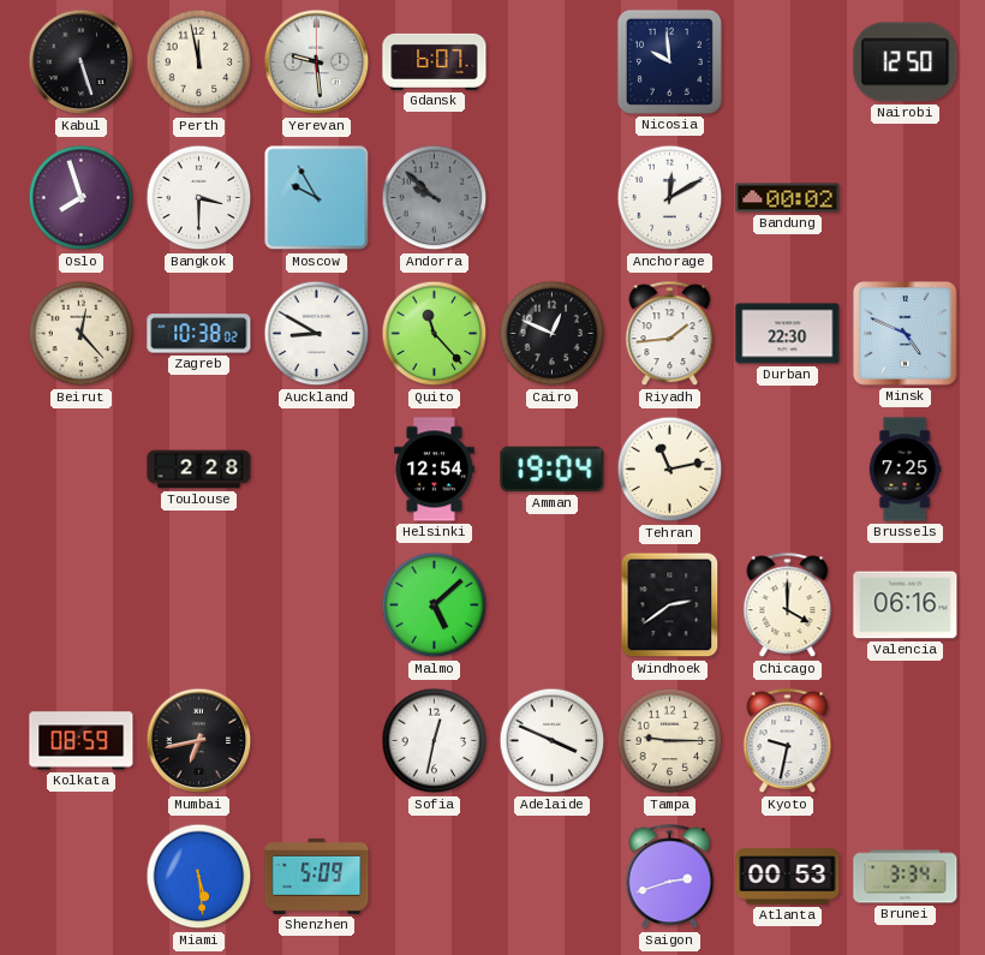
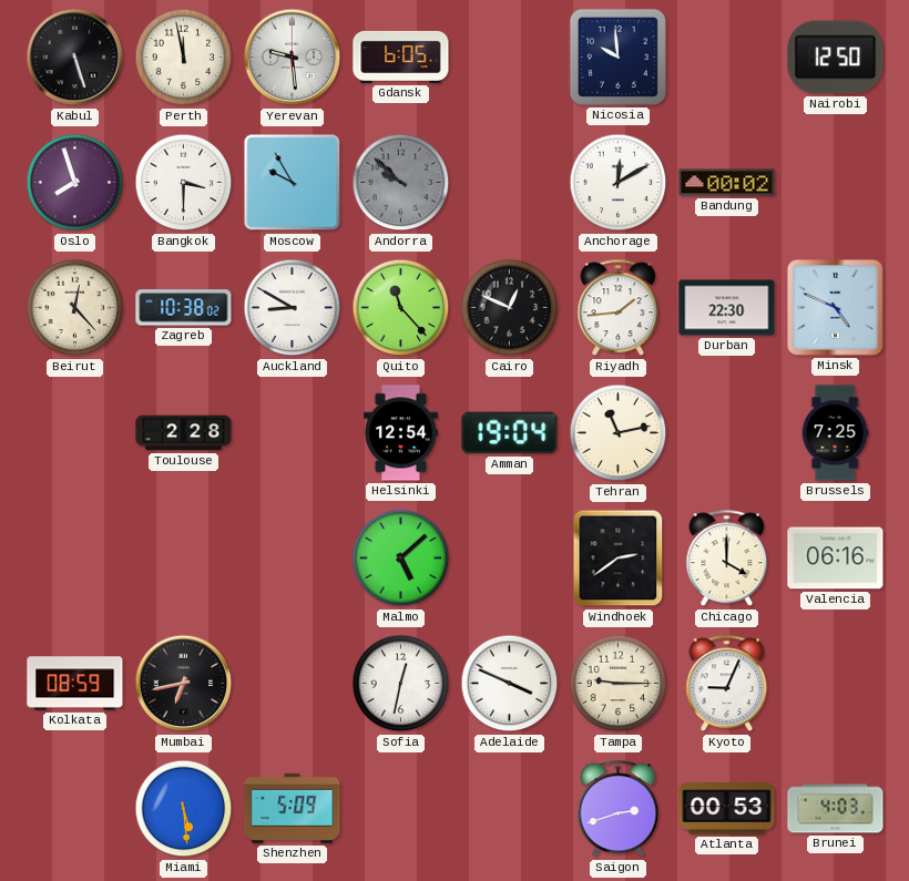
Gdansk: 6:07 -> 6:05
Kyoto: 9:32 -> 9:04
Brunei: 3:34 -> 4:03
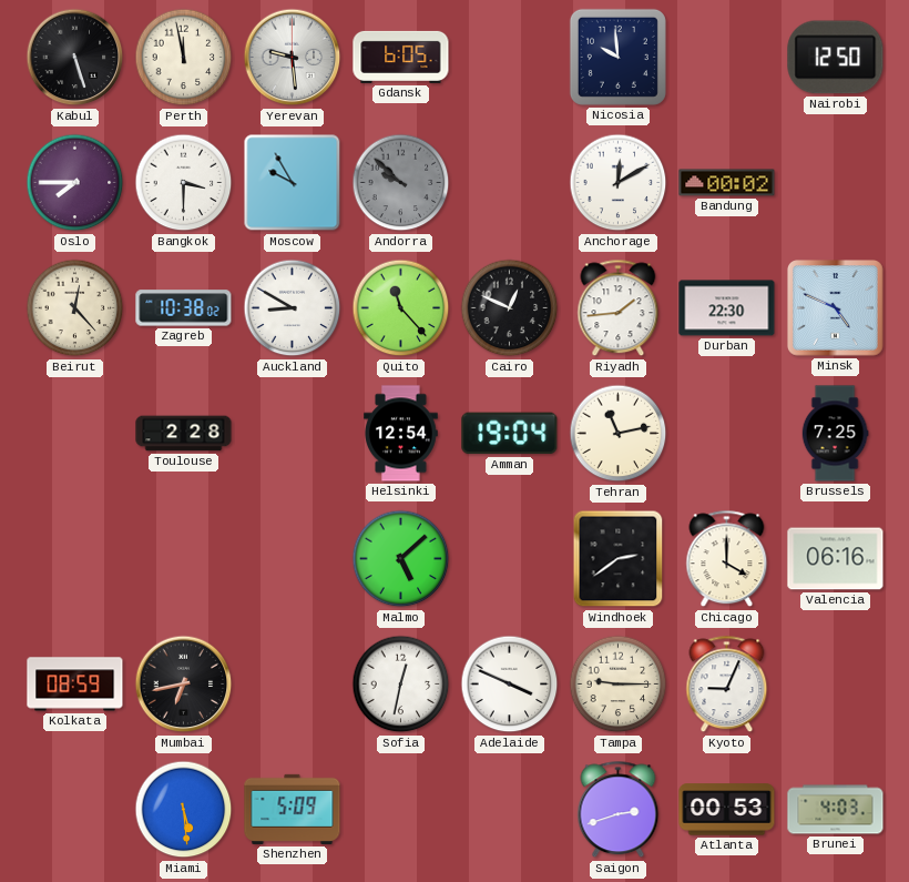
Oslo: 7:57 -> 7:45
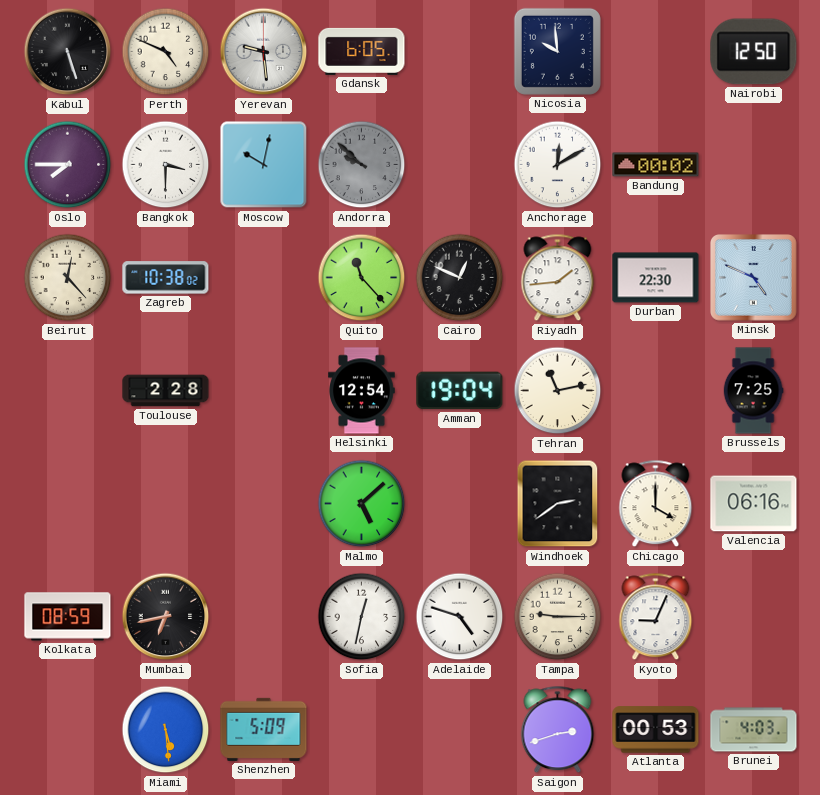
Perth: 11:58 -> 4:49
Moscow: 9:55 -> 10:02
Auckland: 8:50 -> none
Adelaide: 3:49 -> 4:48
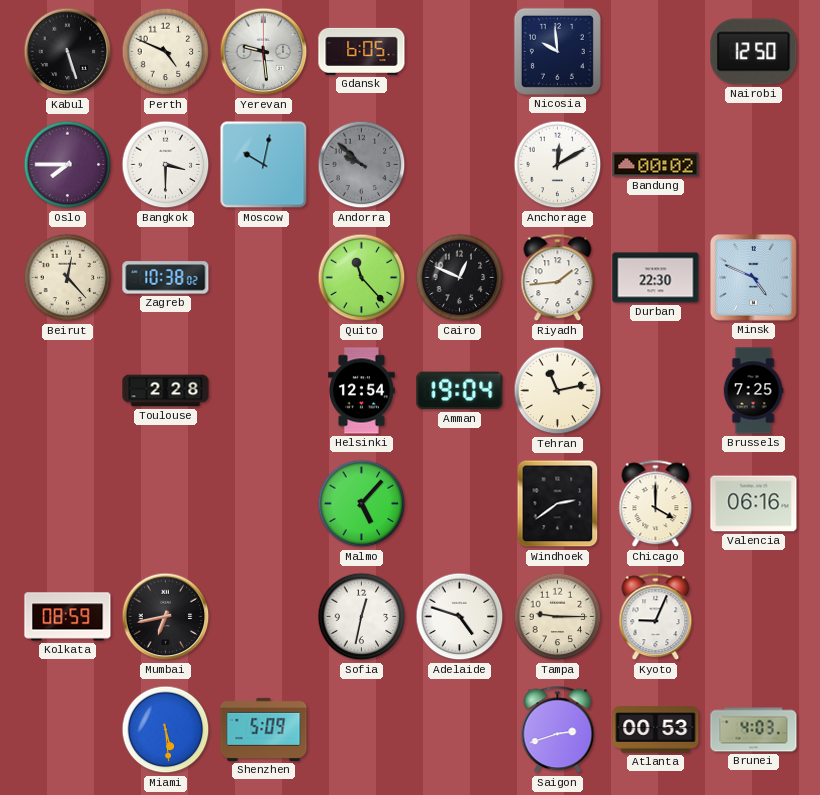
Malmo: 5:08 -> 5:07
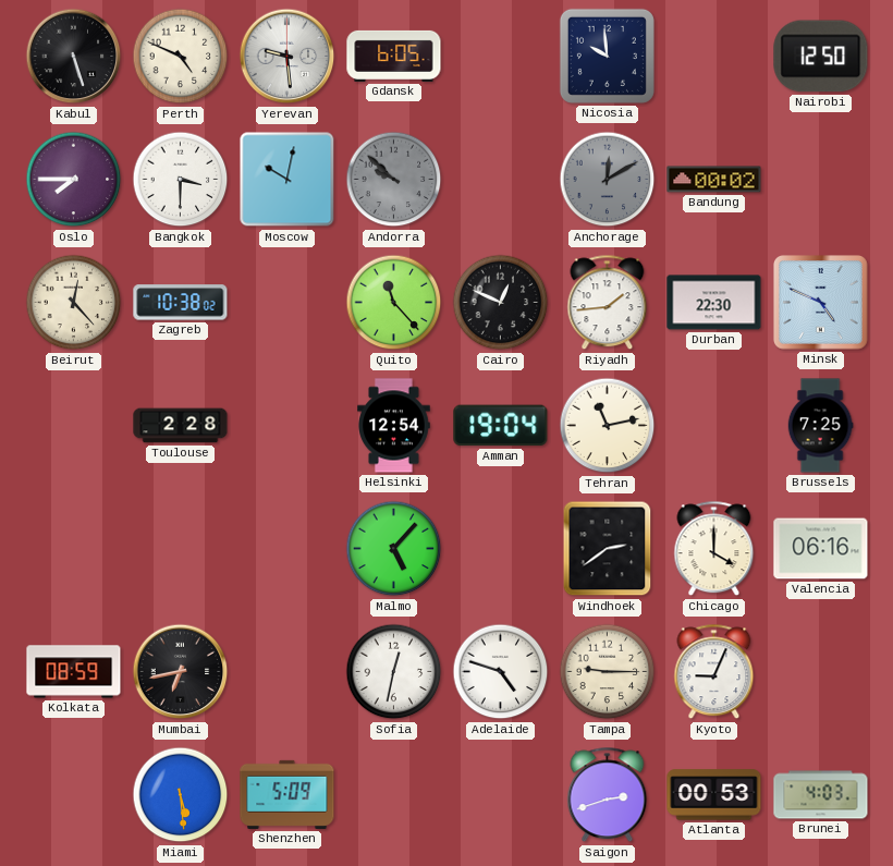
Anchorage dial: white -> grey
